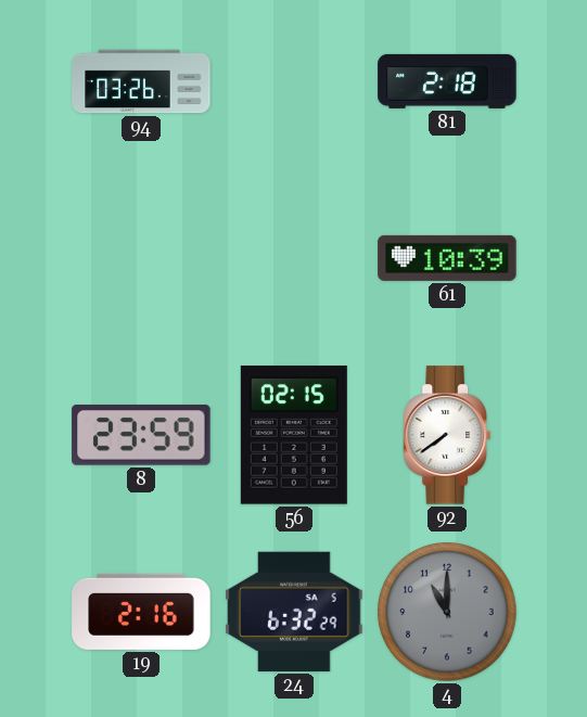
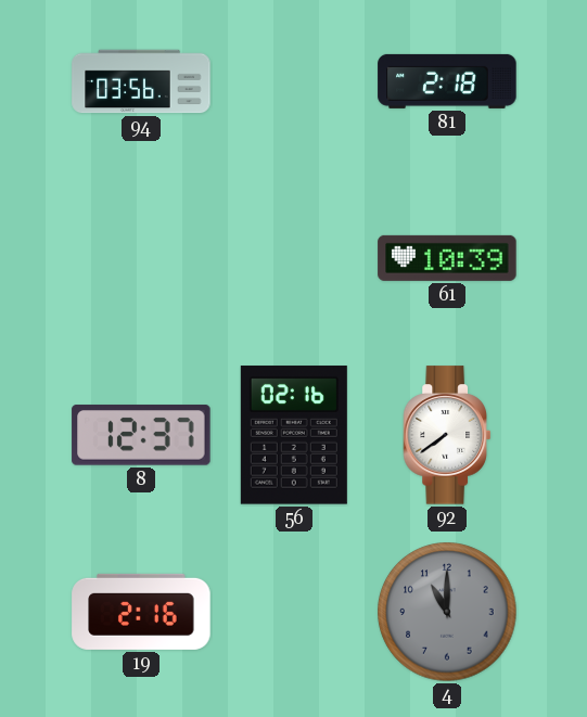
94: 03:26 -> 03:56
8: 23:59 -> 12:37
56: 02:15 -> 02:16
24: 6:32 -> none
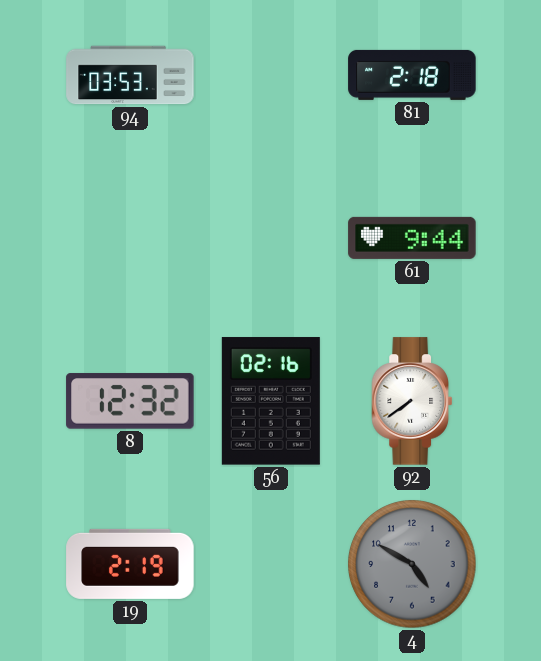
94: 03:56 -> 03:53
61: 10:39 -> 9:44
8: 12:37 -> 12:32
19: 2:16 -> 2:19
4: 11:00 -> 4:50
